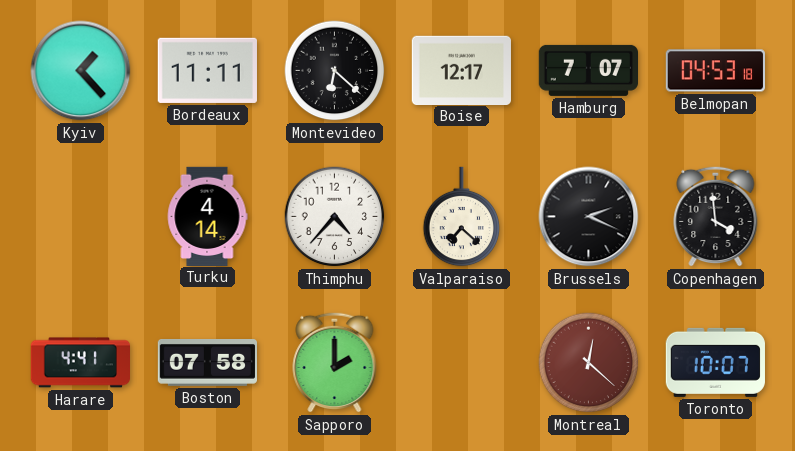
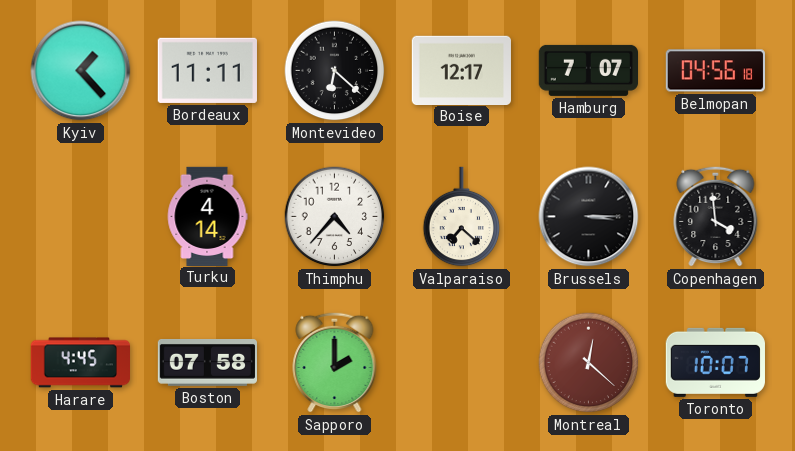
Belmopan: 04:53 -> 04:56
Brussels: 2:19 -> 3:15
Harare: 4:41 -> 4:45
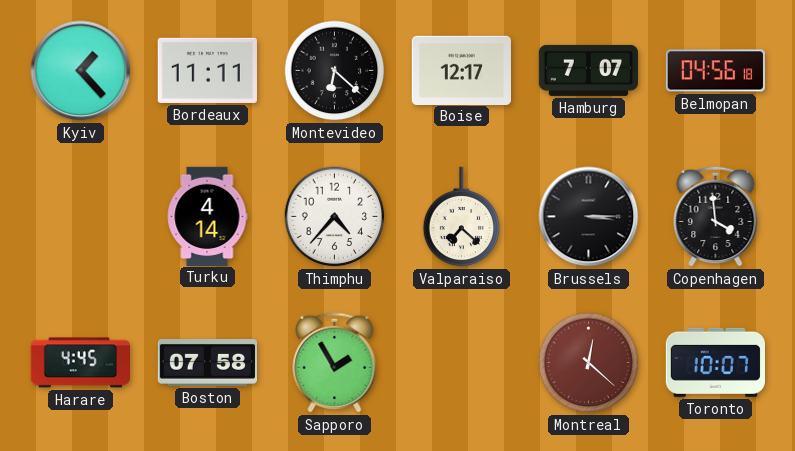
Sapporo: 2:00 -> 1:55
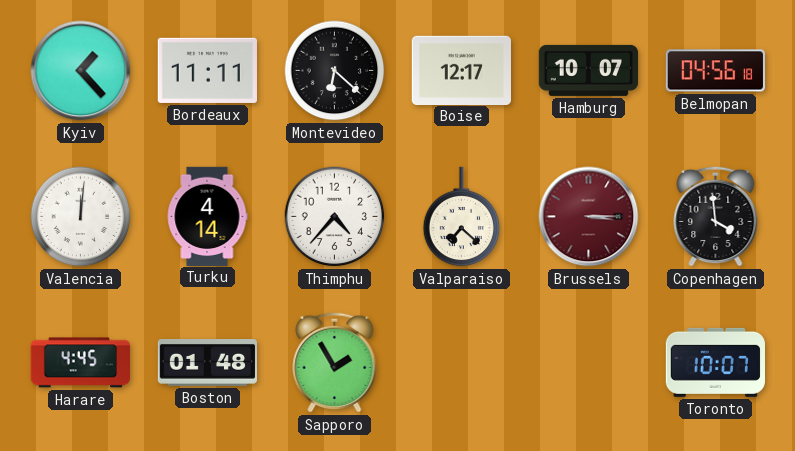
Hamburg: 7:07 -> 10:07
Valencia: none -> 12:01
Brussels dial: black -> burgundy
Boston: 07:58 -> 01:48
Montreal: 12:22 -> none
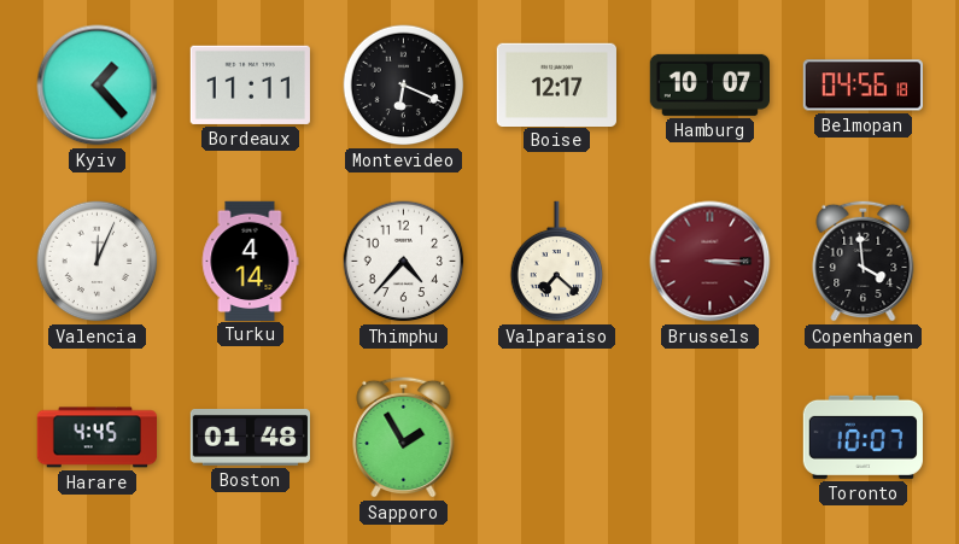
Montevideo: 6:22 -> 6:19
Valencia: 12:01 -> 12:04
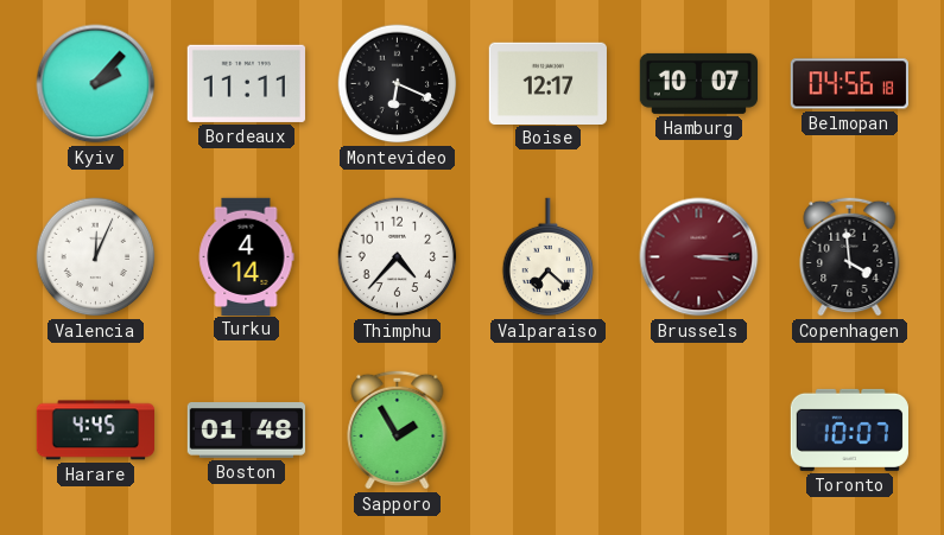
Kyiv: 1:23 -> 2:07
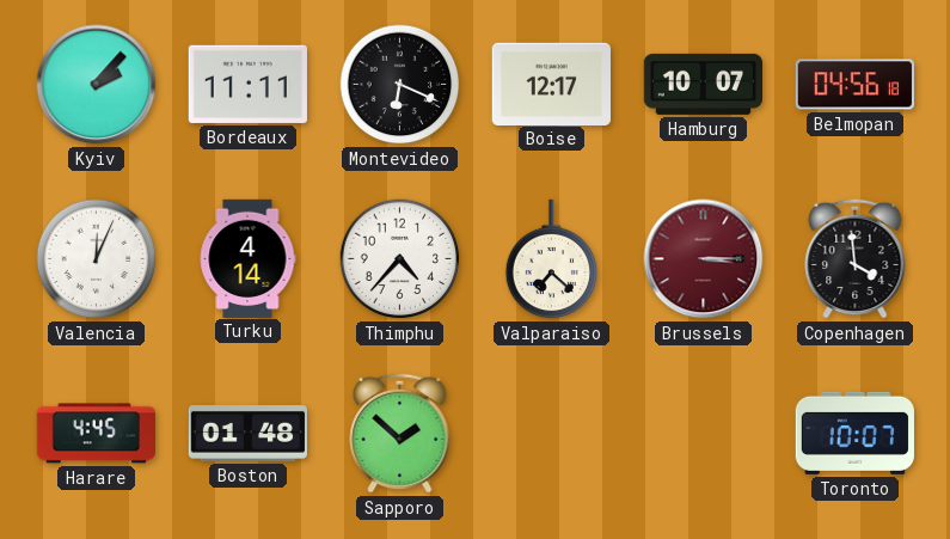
Sapporo: 1:55 -> 1:52
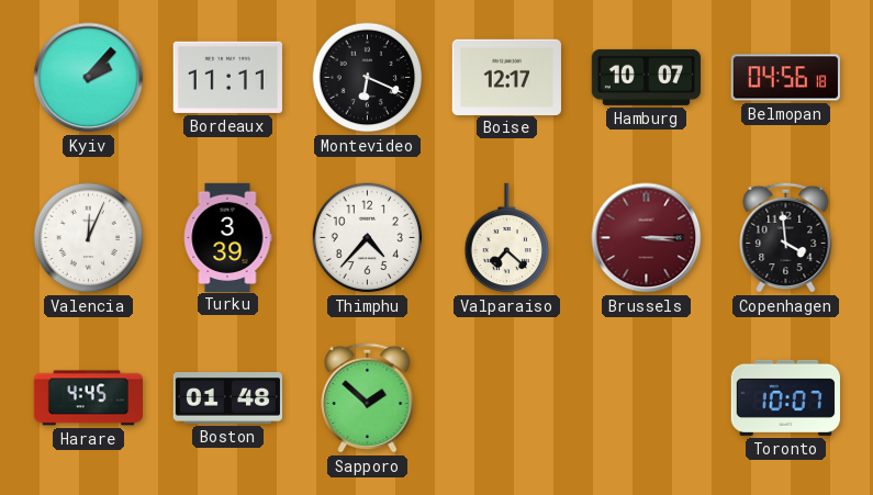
Turku: 4:14 -> 3:39
